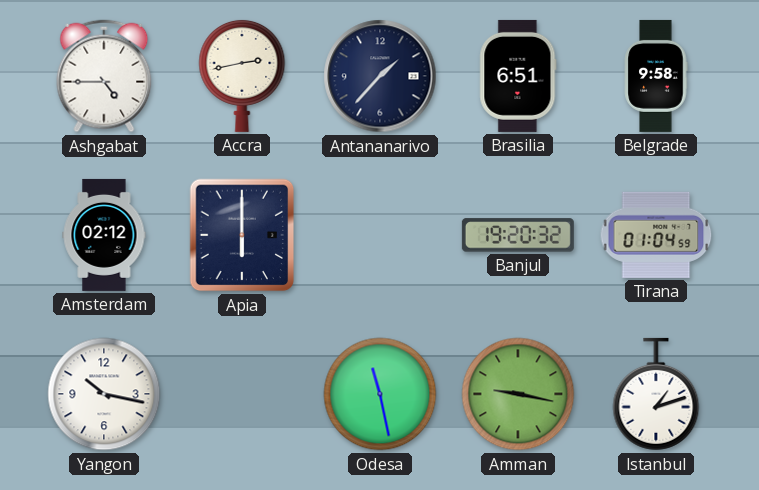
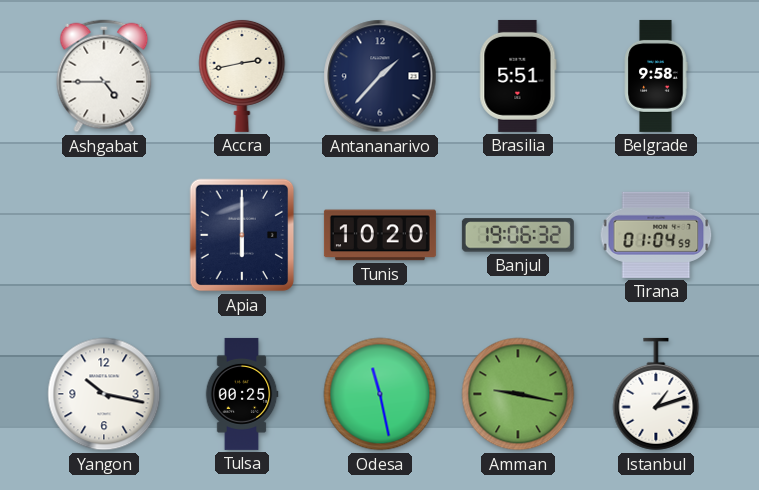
Brasilia: 6:51 -> 5:51
Amsterdam: 02:12 -> none
Tunis: none -> 10:20
Banjul: 19:20 -> 19:06
Tulsa: none -> 00:25
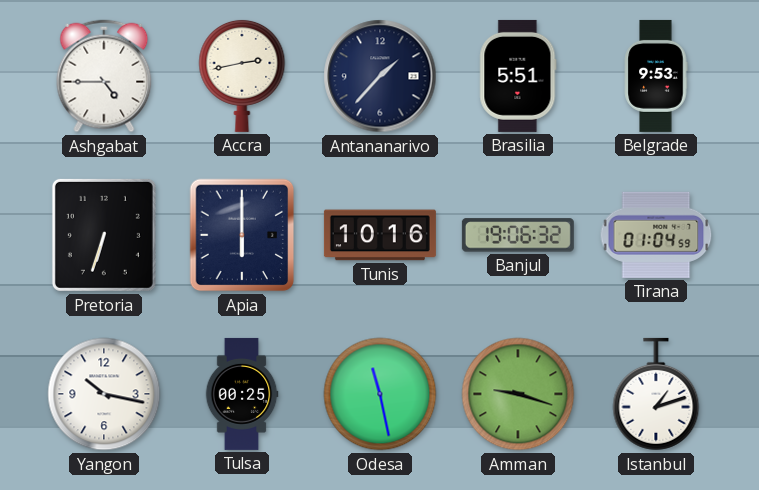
Belgrade: 9:58 -> 9:53
Pretoria: none -> 6:33
Tunis: 10:20 -> 10:16
Amman: 9:17 -> 9:18
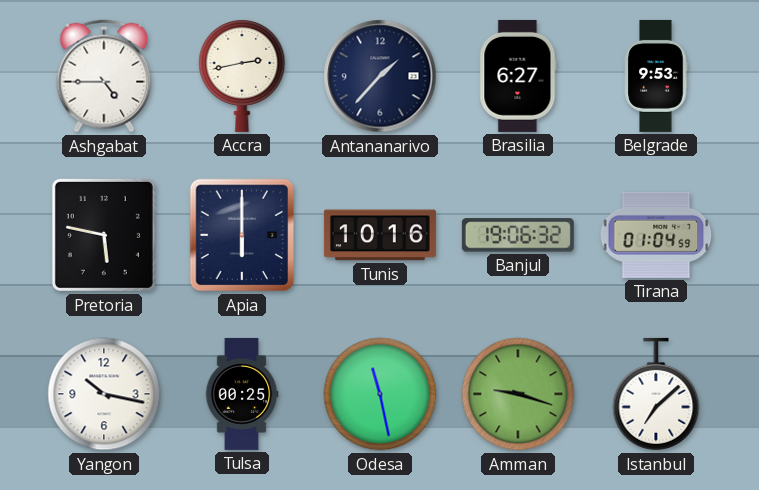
Brasilia: 5:51 -> 6:27
Pretoria: 6:33 -> 5:47
Istanbul: 1:12 -> 7:08
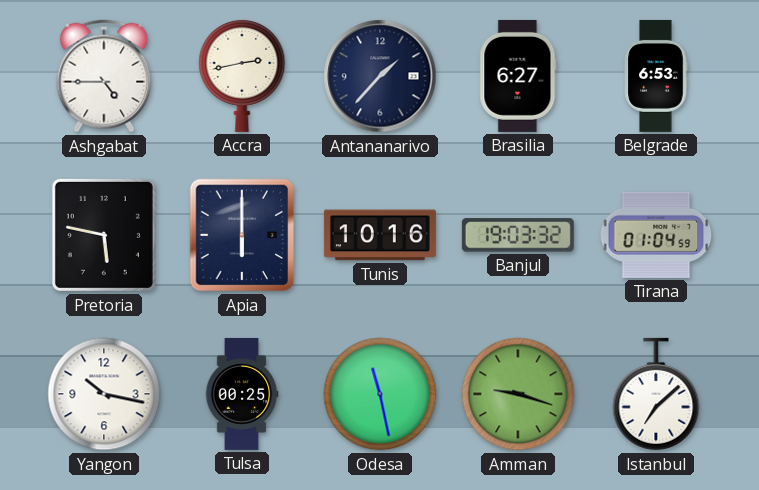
Belgrade: 9:53 -> 6:53
Banjul: 19:06 -> 19:03
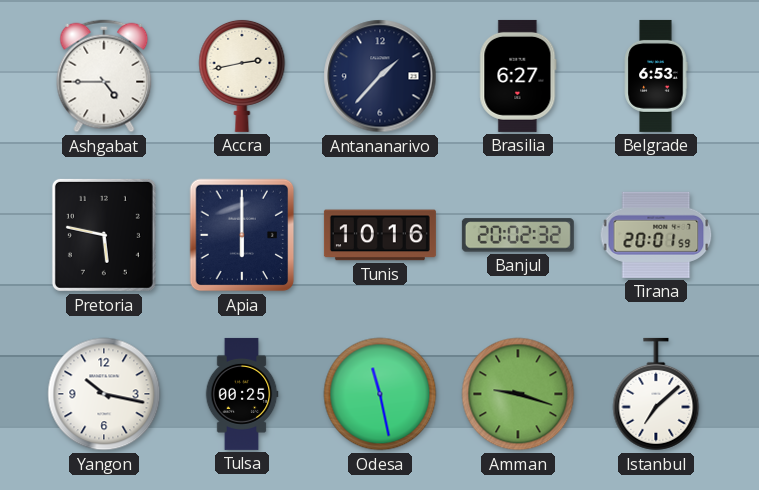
Banjul: 19:03 -> 20:02
Tirana: 01:04 -> 20:01
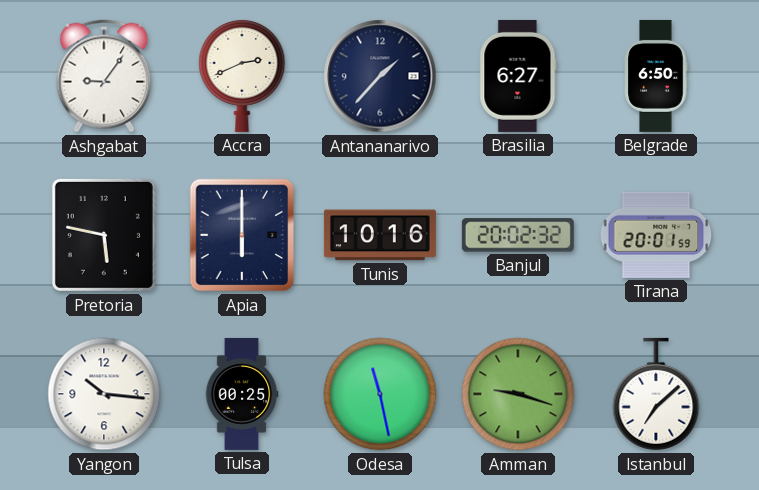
Ashgabat: 4:45 -> 9:06
Accra: 2:43 -> 2:41
Belgrade: 6:53 -> 6:50
Yangon: 10:17 -> 10:16
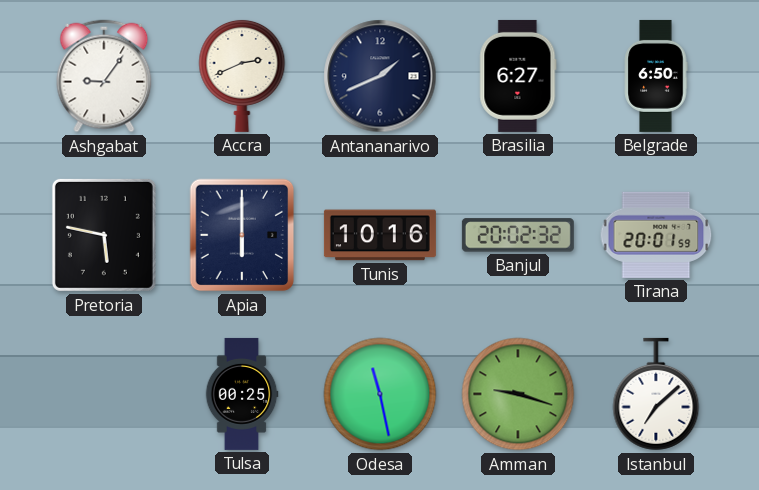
Antananarivo: 1:37 -> 1:41
Yangon: 10:16 -> none
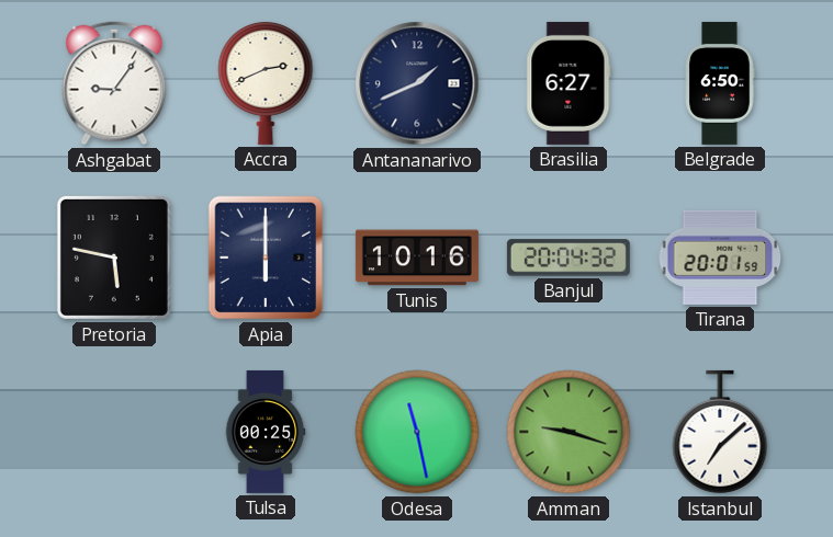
Banjul: 20:02 -> 20:04
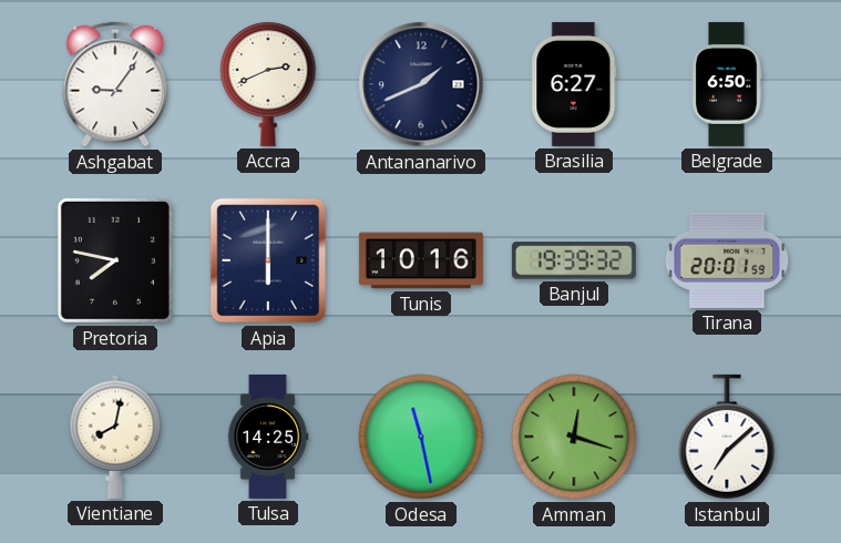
Pretoria: 5:47 -> 7:47
Banjul: 20:04 -> 19:39
Vientiane: none -> 8:02
Tulsa: 00:25 -> 14:25
Amman: 9:18 -> 12:18
